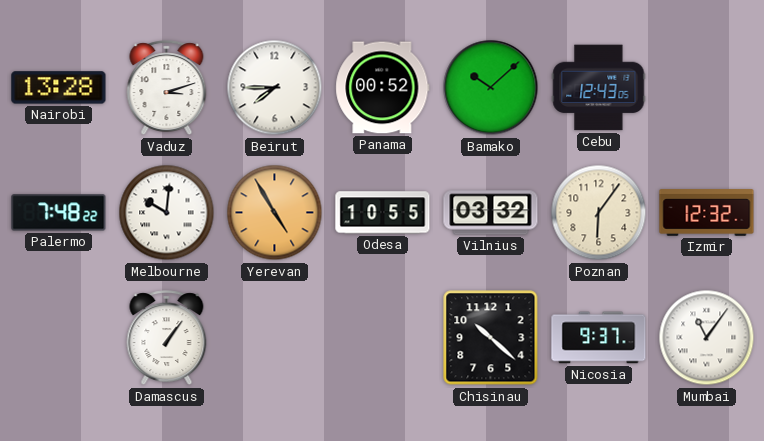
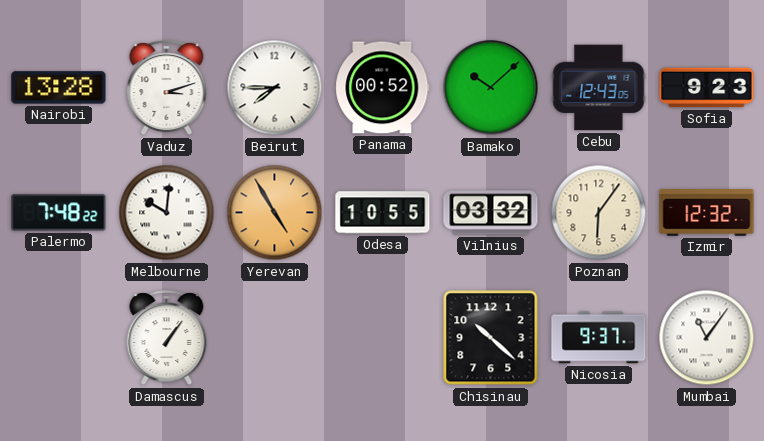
Sofia: none -> 9:23
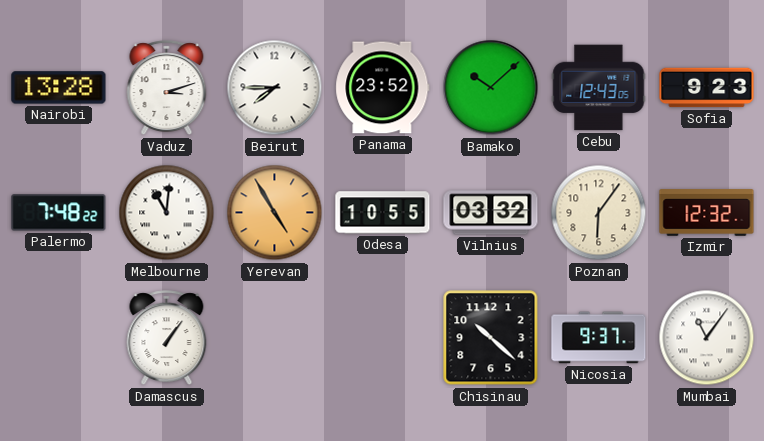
Panama: 00:52 -> 23:52
Melbourne: 10:01 -> 11:01
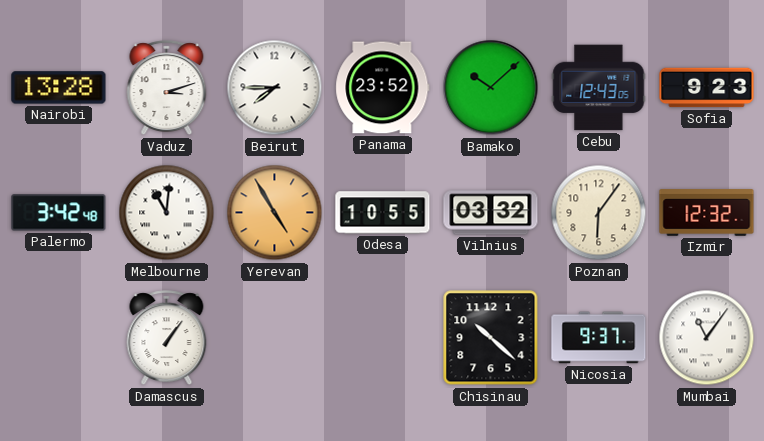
Palermo: 7:48 -> 3:42
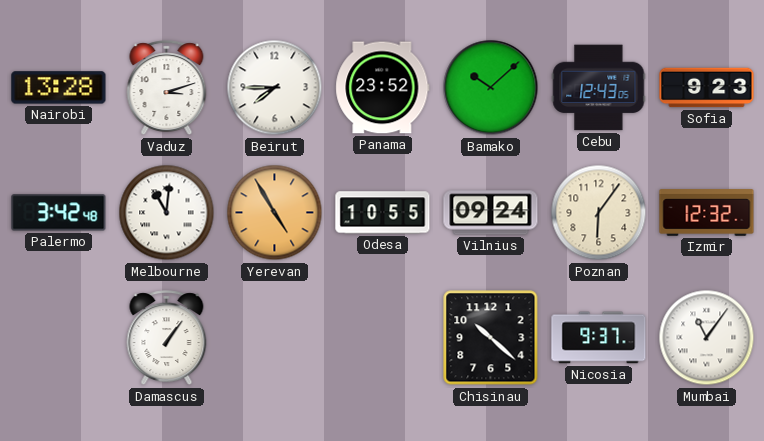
Vilnius: 03:32 -> 09:24
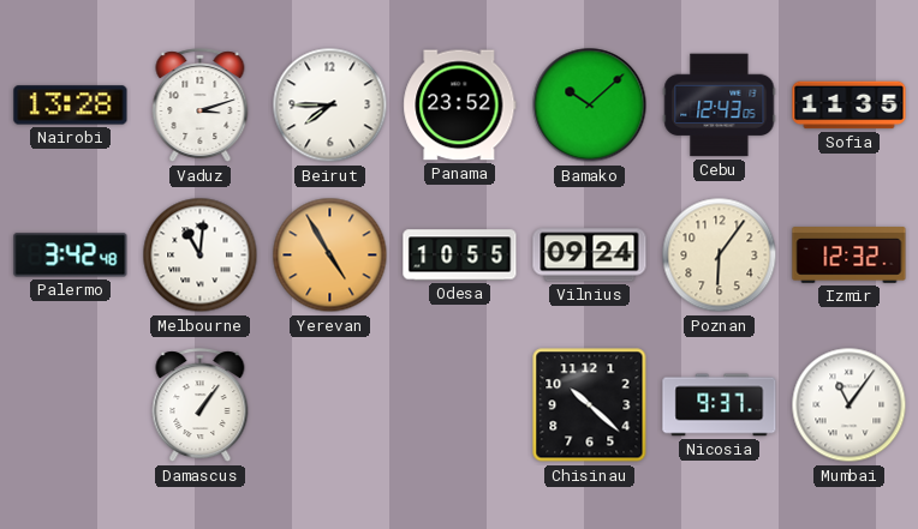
Sofia: 9:23 -> 11:35
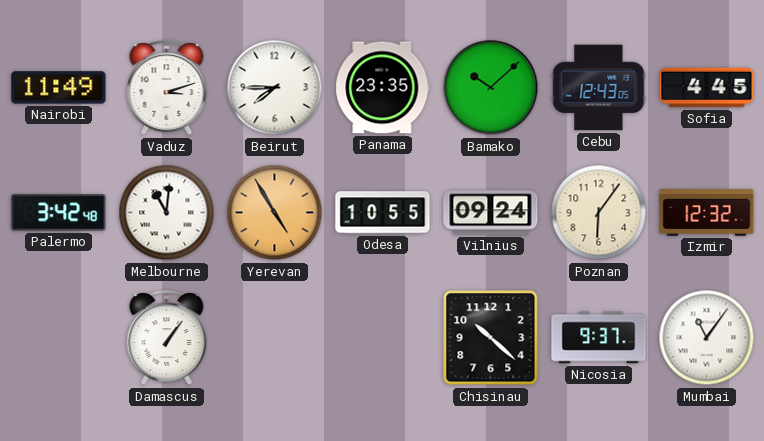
Nairobi: 13:28 -> 11:49
Panama: 23:52 -> 23:35
Sofia: 11:35 -> 4:45
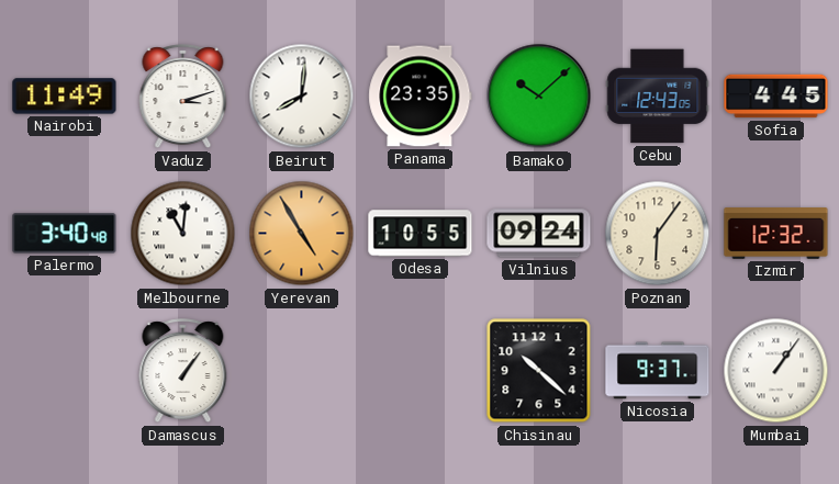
Beirut: 7:45 -> 8:01
Palermo: 3:42 -> 3:40
Mumbai: 11:06 -> 1:06
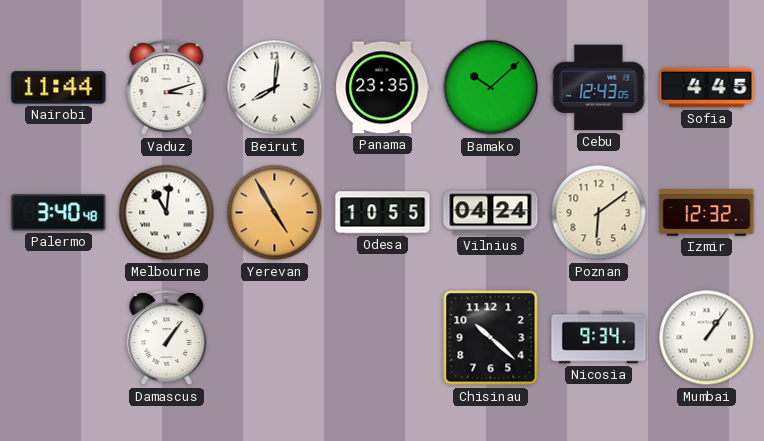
Nairobi: 11:49 -> 11:44
Vilnius: 09:24 -> 04:24
Poznan: 6:06 -> 6:09
Nicosia: 9:37 -> 9:34
